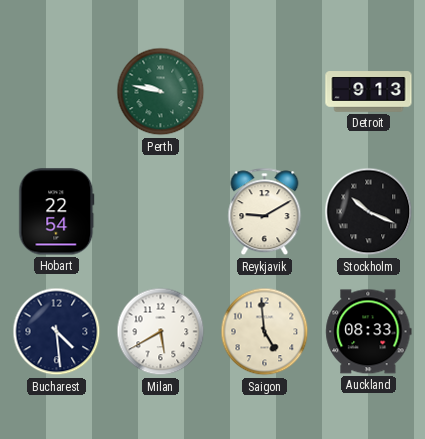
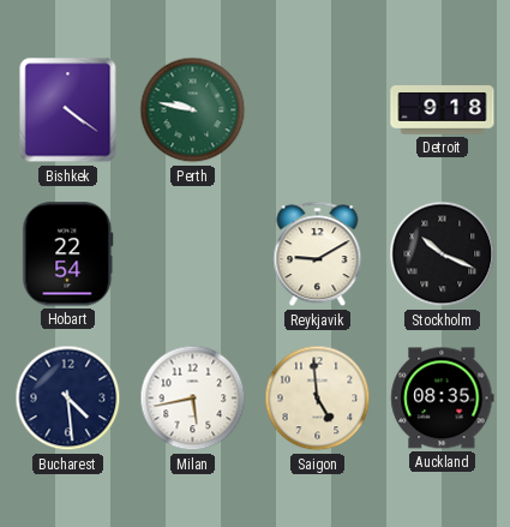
Bishkek: none -> 4:21
Detroit: 9:13 -> 9:18
Milan: 5:40 -> 5:43
Auckland: 08:33 -> 08:35
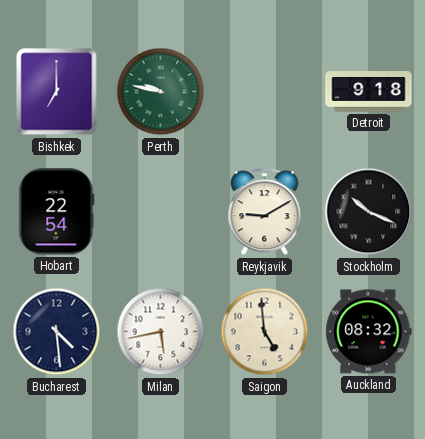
Bishkek: 4:21 -> 7:00
Auckland: 08:35 -> 08:32
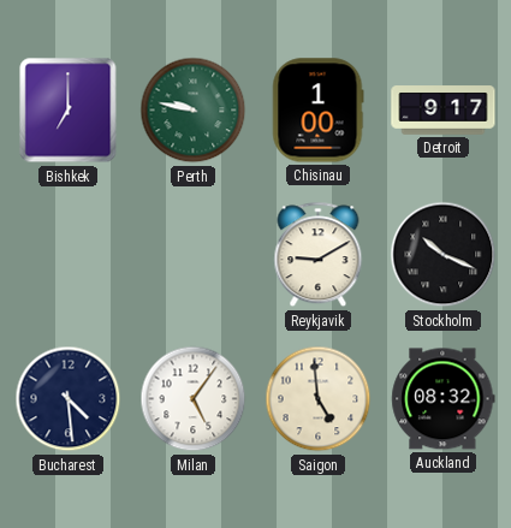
Chisinau: none -> 1:00
Detroit: 9:18 -> 9:17
Hobart: 22:54 -> none
Milan: 5:43 -> 5:06
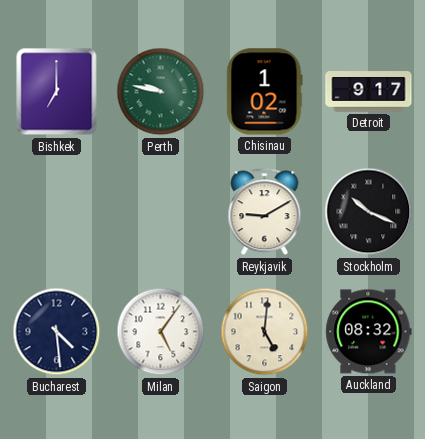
Chisinau: 1:00 -> 1:02
Saigon: 4:59 -> 5:01
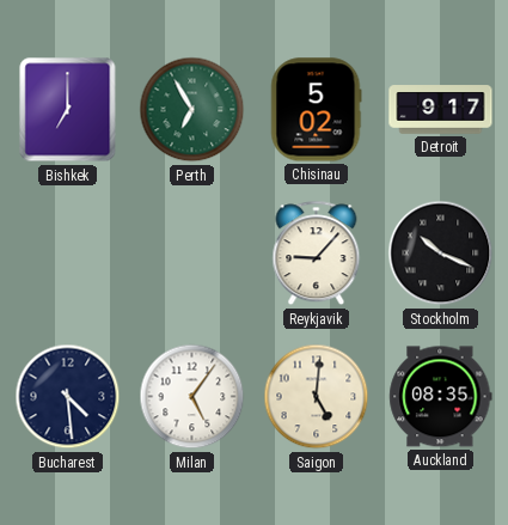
Perth: 9:47 -> 6:55
Chisinau: 1:02 -> 5:02
Reykjavik: 9:10 -> 9:07
Auckland: 08:32 -> 08:35
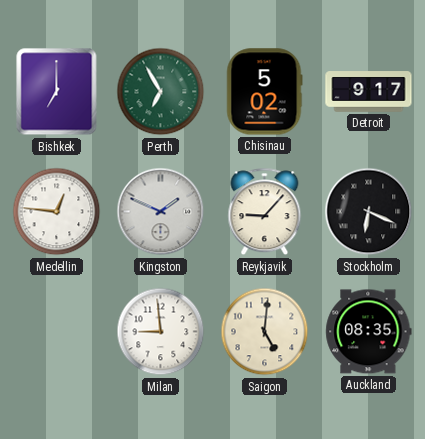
Medellin: none -> 12:46
Kingston: none -> 1:49
Stockholm: 10:19 -> 6:19
Bucharest: 4:29 -> none
Milan: 5:06 -> 8:59
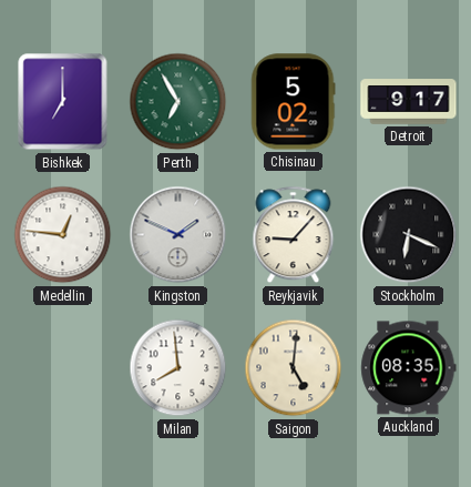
Milan: 8:59 -> 7:59
